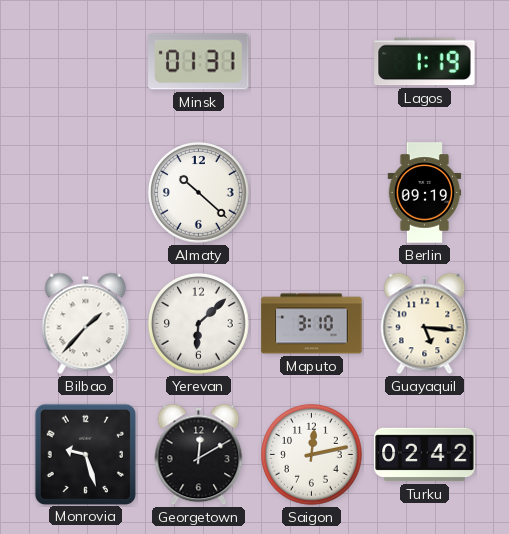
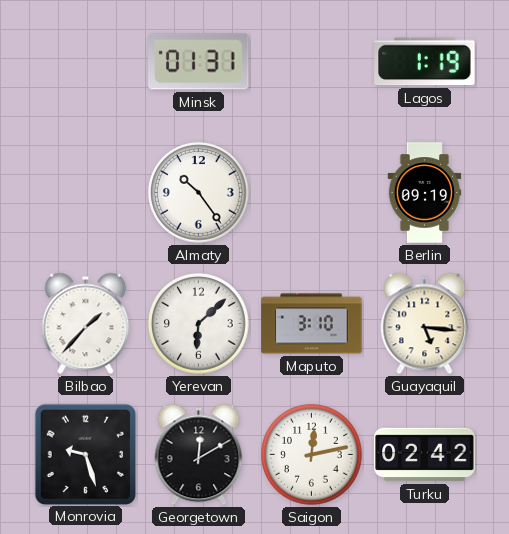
Almaty: 10:22 -> 10:24
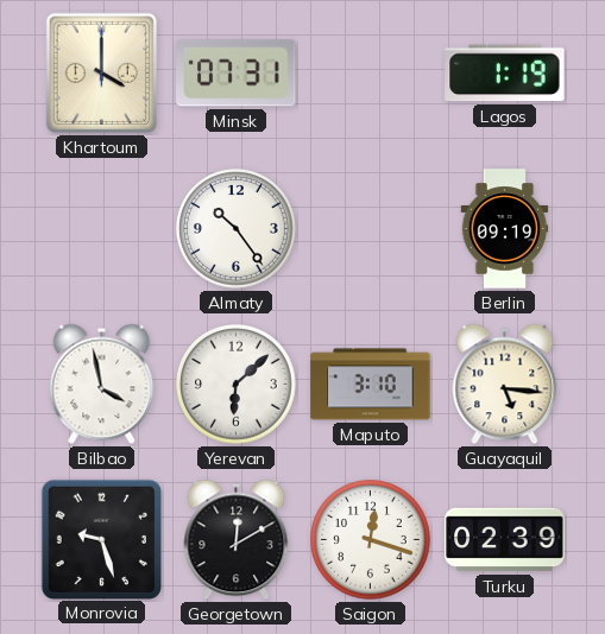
Khartoum: none -> 4:00
Minsk: 01:31 -> 07:31
Bilbao: 1:37 -> 3:58
Saigon: 12:13 -> 12:18
Turku: 02:42 -> 02:39
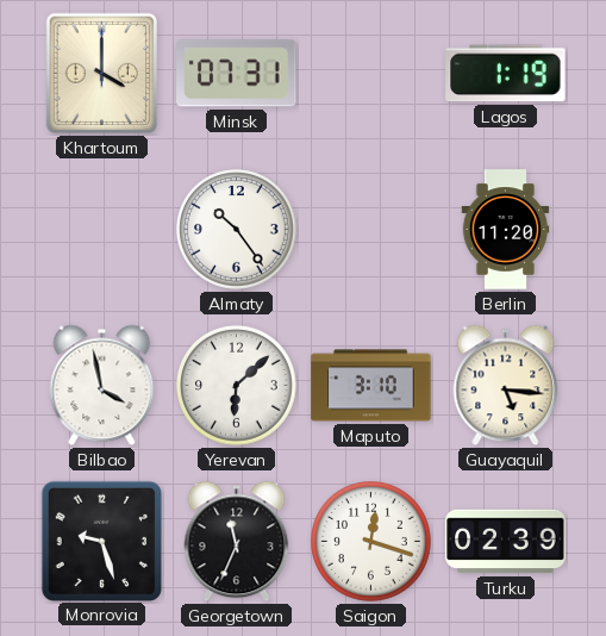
Berlin: 09:19 -> 11:20
Georgetown: 12:10 -> 11:34
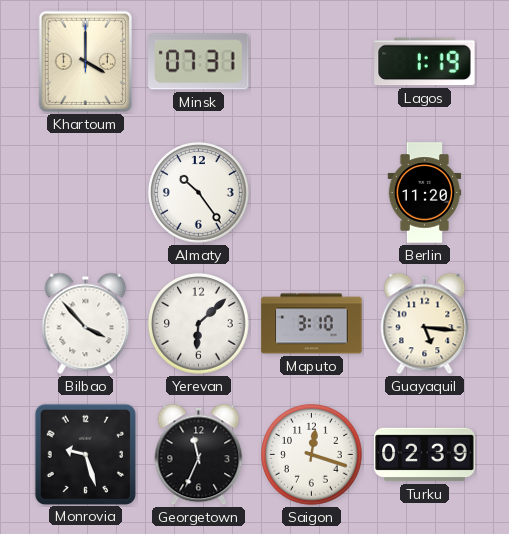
Bilbao: 3:58 -> 3:53
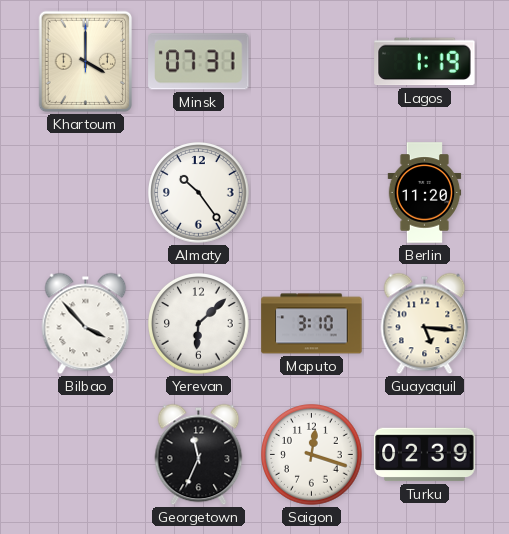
Monrovia: 9:27 -> none
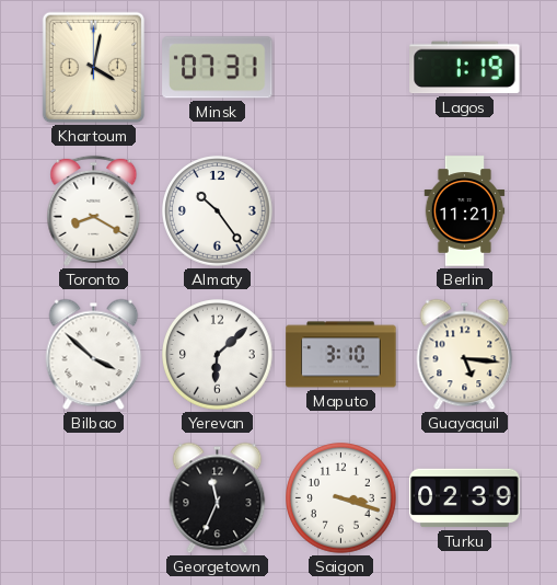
Khartoum: 4:00 -> 4:02
Toronto: none -> 8:20
Berlin: 11:20 -> 11:21
Bilbao: 3:53 -> 3:52
Saigon: 12:18 -> 3:18
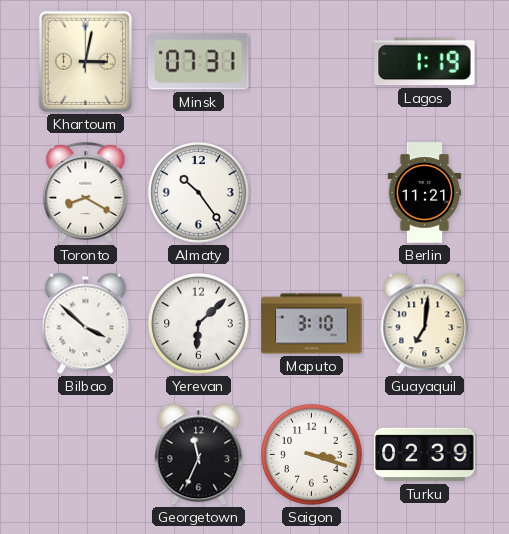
Khartoum: 4:02 -> 3:02
Guayaquil: 5:16 -> 7:01
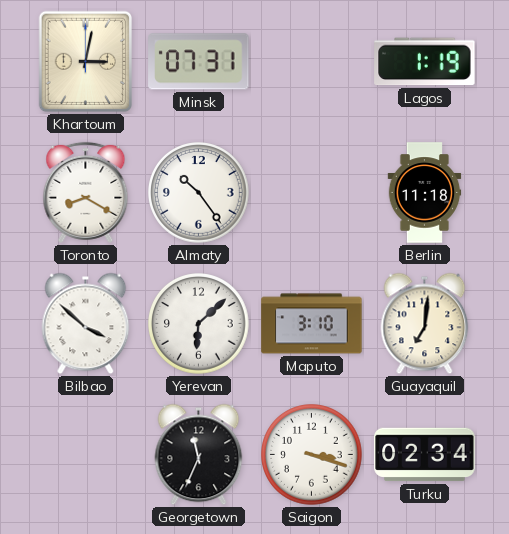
Berlin: 11:21 -> 11:18
Turku: 02:39 -> 02:34
